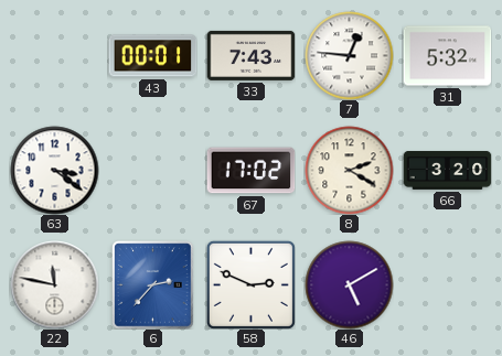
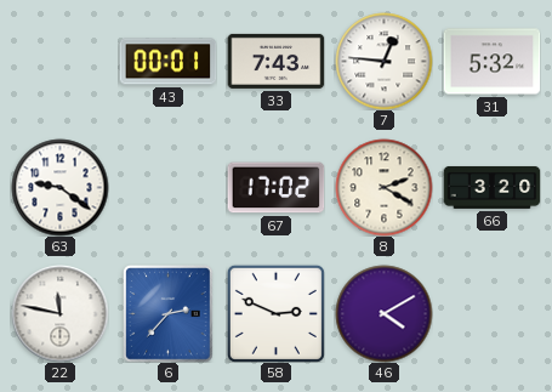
63: 3:21 -> 9:21
46: 5:10 -> 4:10
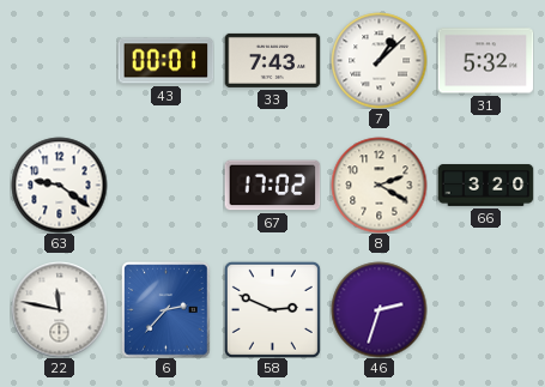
7: 12:46 -> 1:08
46: 4:10 -> 2:33
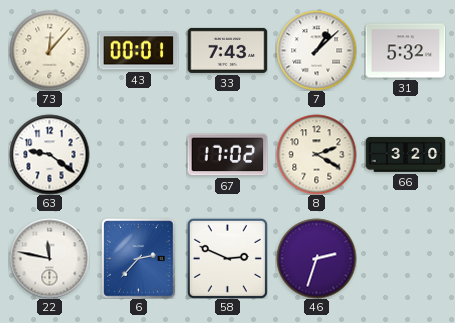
73: none -> 12:07
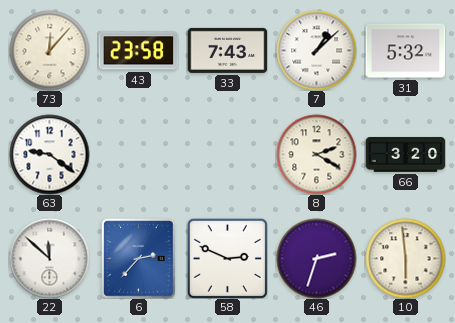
43: 00:01 -> 23:58
67: 17:02 -> none
22: 11:47 -> 11:52
10: none -> 5:59
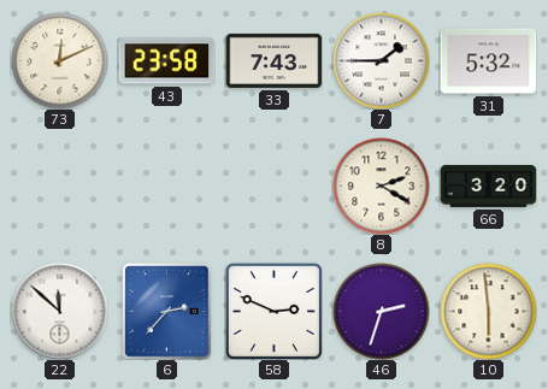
73: 12:07 -> 12:11
7: 1:08 -> 1:45
63: 9:21 -> none
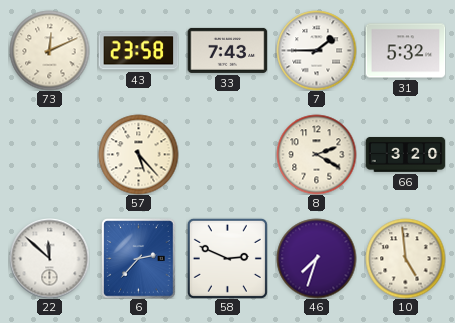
57: none -> 5:23
46: 2:33 -> 7:33
10: 5:59 -> 4:59
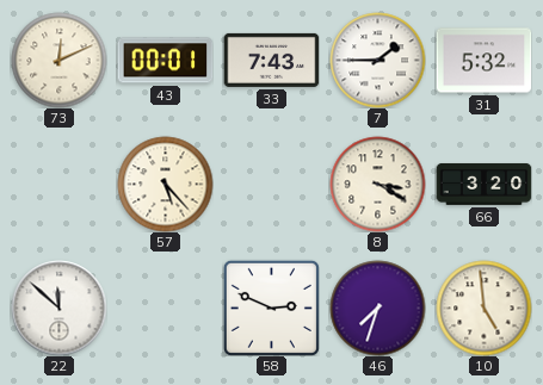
43: 23:58 -> 00:01
8: 2:20 -> 3:20
6: 2:37 -> none
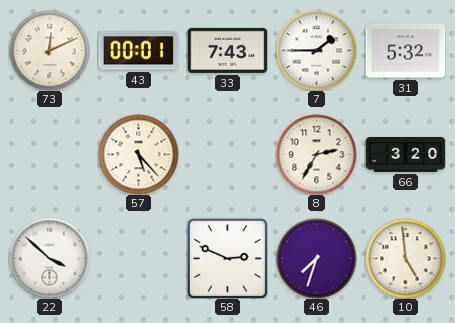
8: 3:20 -> 2:35
22: 11:52 -> 3:52
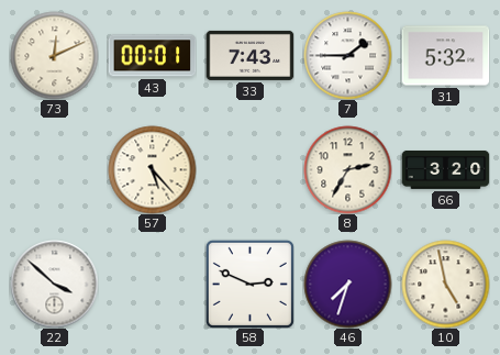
10: 4:59 -> 4:58
